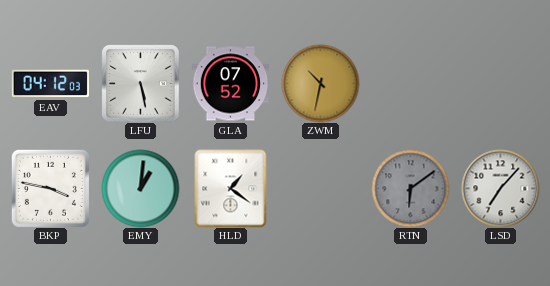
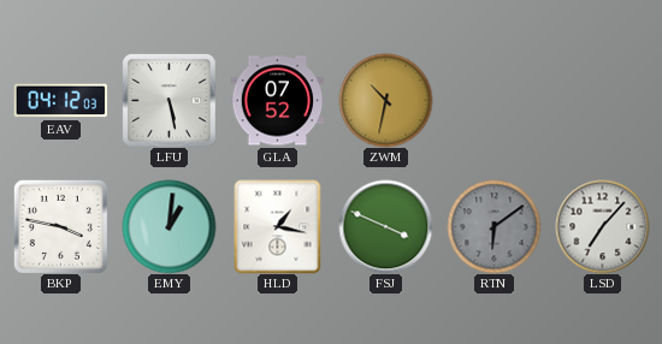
HLD: 1:21 -> 1:17
FSJ: none -> 3:49
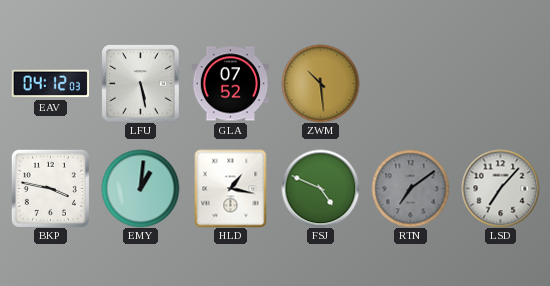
ZWM: 10:32 -> 10:29
FSJ: 3:49 -> 4:49
RTN: 6:09 -> 7:09
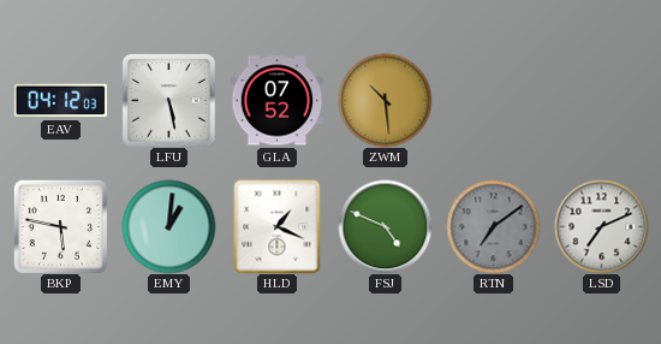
BKP: 3:47 -> 5:47
HLD: 1:17 -> 1:19
LSD: 7:07 -> 7:11
